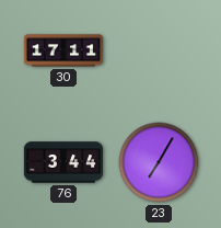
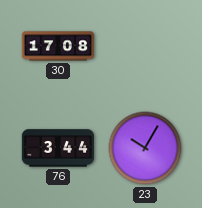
30: 17:11 -> 17:08
23: 7:05 -> 10:05
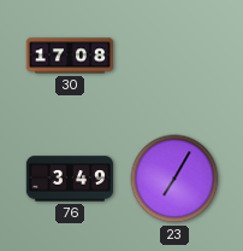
76: 3:44 -> 3:49
23: 10:05 -> 7:05
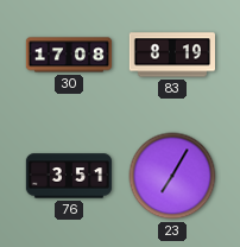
83: none -> 8:19
76: 3:49 -> 3:51
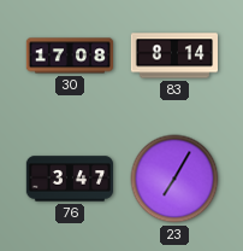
83: 8:19 -> 8:14
76: 3:51 -> 3:47
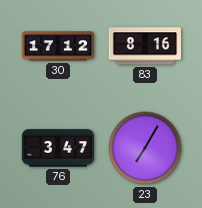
30: 17:08 -> 17:12
83: 8:14 -> 8:16
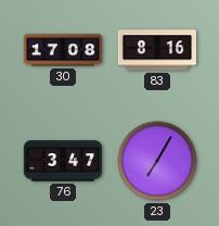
30: 17:12 -> 17:08
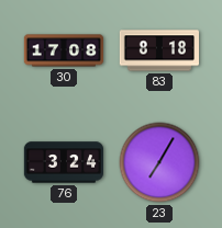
83: 8:16 -> 8:18
76: 3:47 -> 3:24
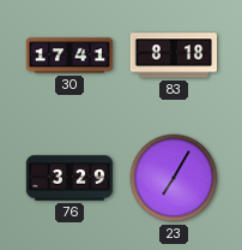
30: 17:08 -> 17:41
76: 3:24 -> 3:29
